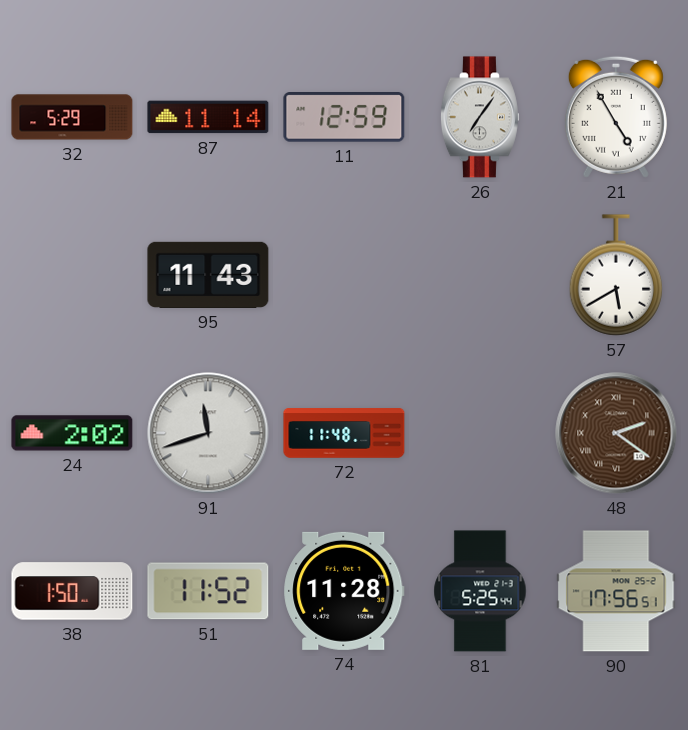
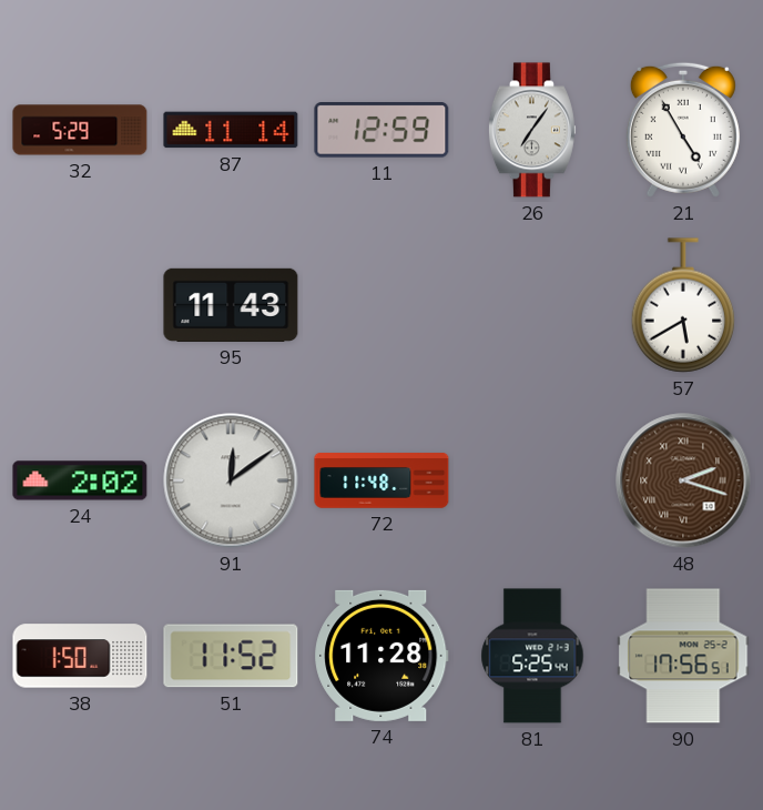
91: 11:42 -> 12:09
48: 2:21 -> 2:18
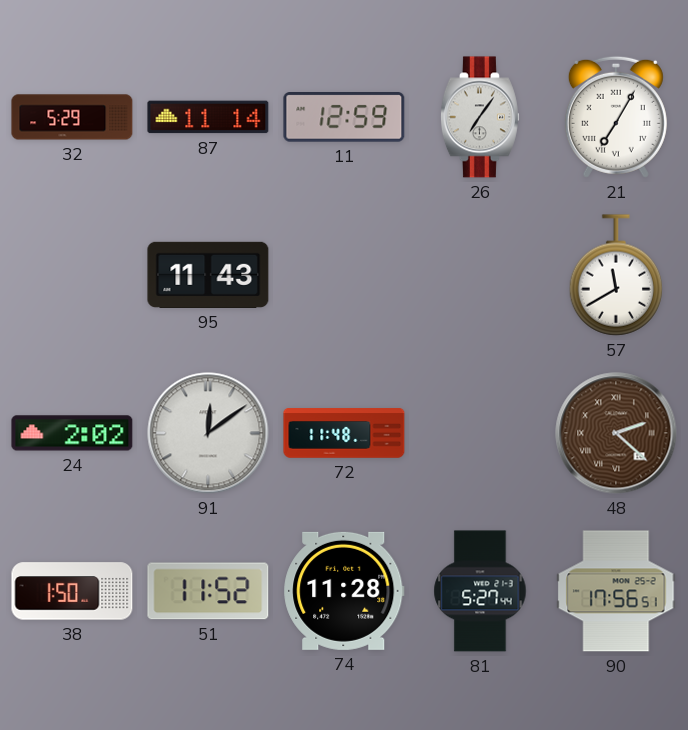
21: 4:55 -> 7:05
57: 5:40 -> 11:40
48: 2:18 -> 2:22
81: 5:25 -> 5:27
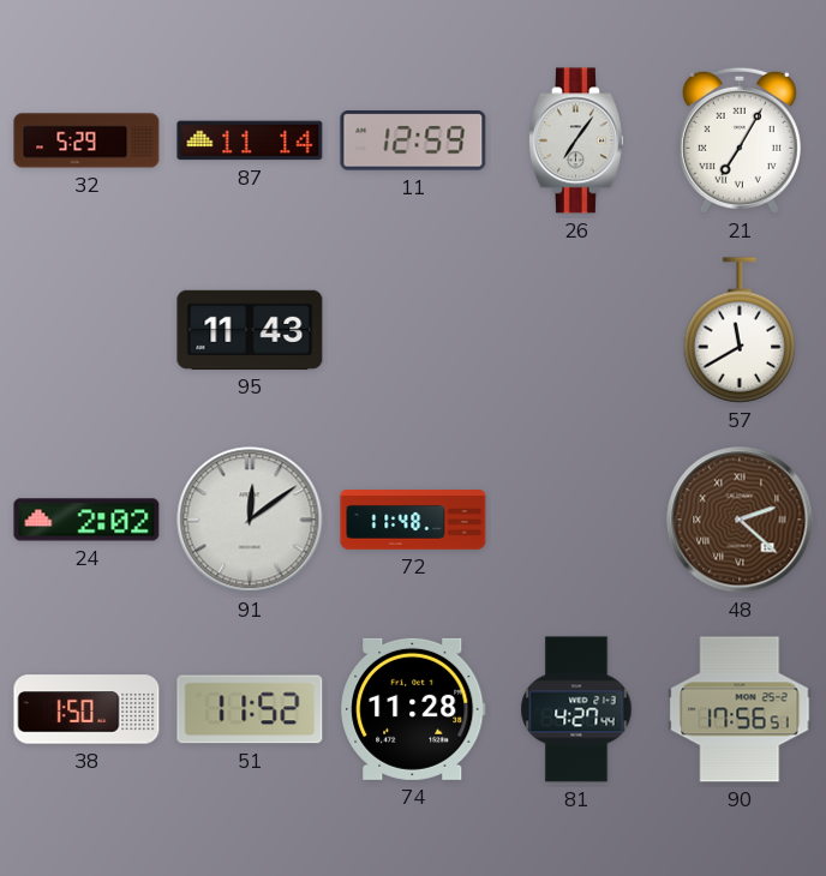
81: 5:27 -> 4:27
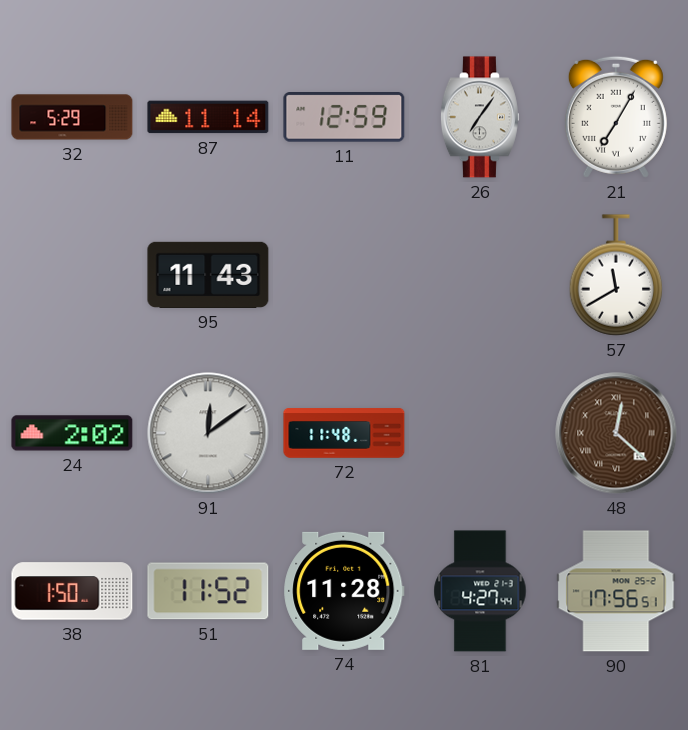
48: 2:22 -> 12:22
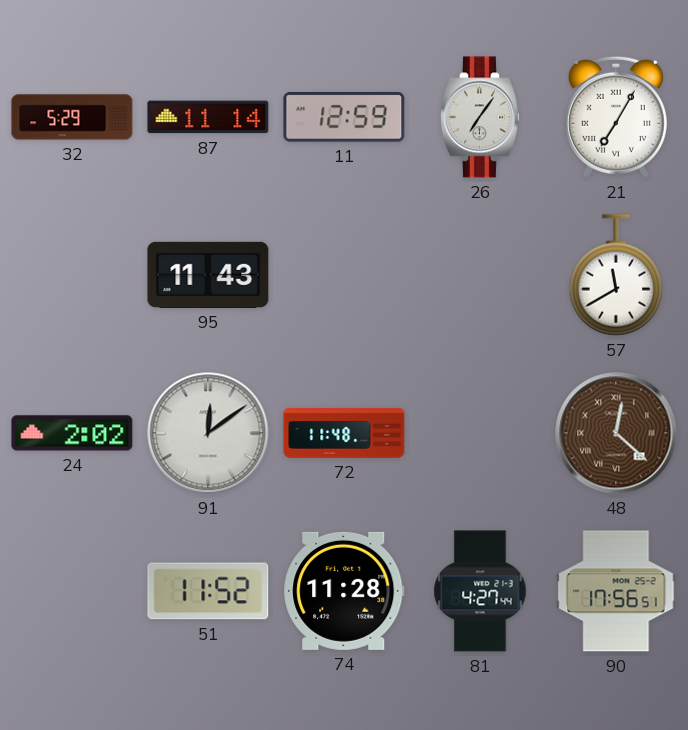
38: 1:50 -> none
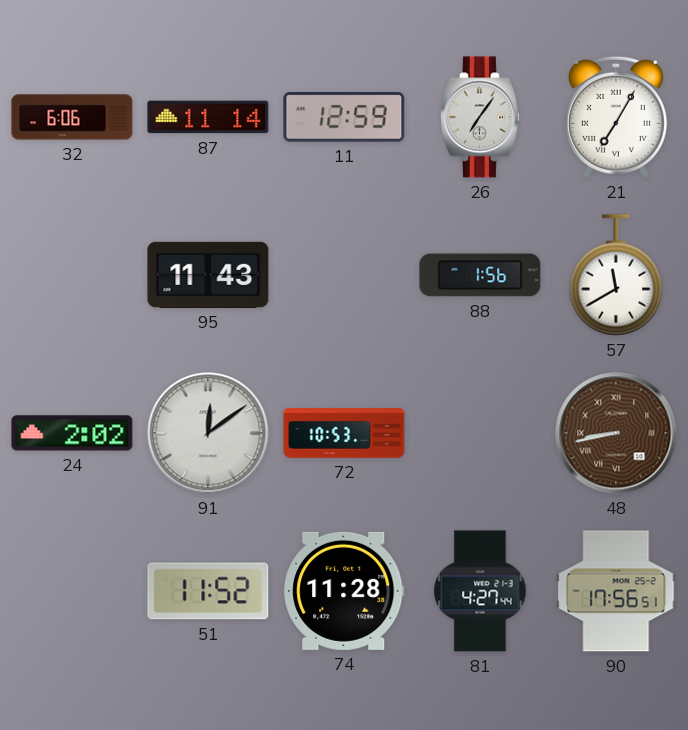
32: 5:29 -> 6:06
88: none -> 1:56
72: 11:48 -> 10:53
48: 12:22 -> 8:43
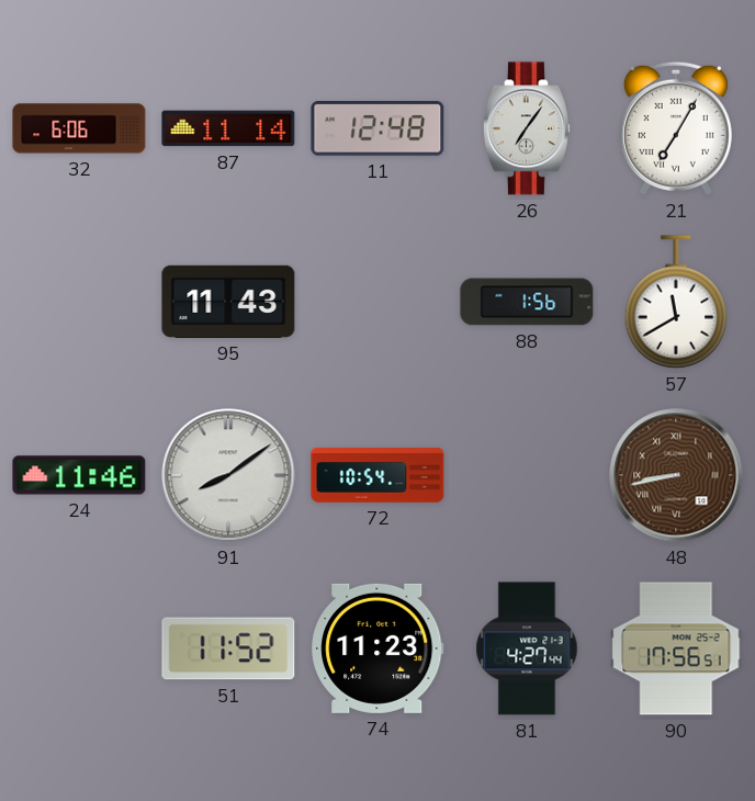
11: 12:59 -> 12:48
24: 2:02 -> 11:46
91: 12:09 -> 8:09
72: 10:53 -> 10:54
74: 11:28 -> 11:23
